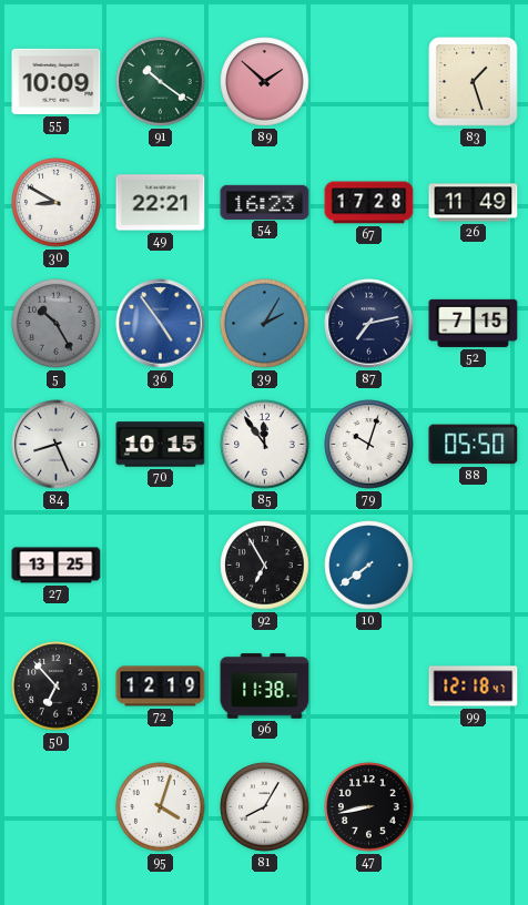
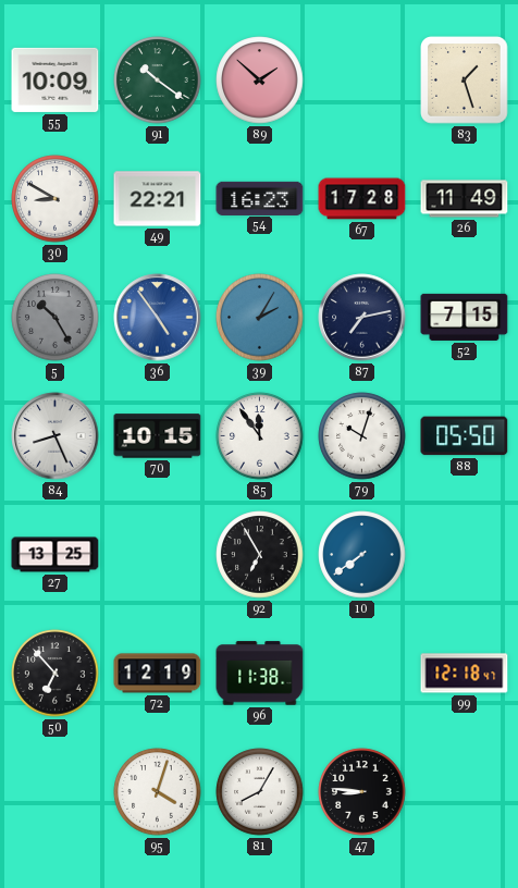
47: 8:43 -> 8:46
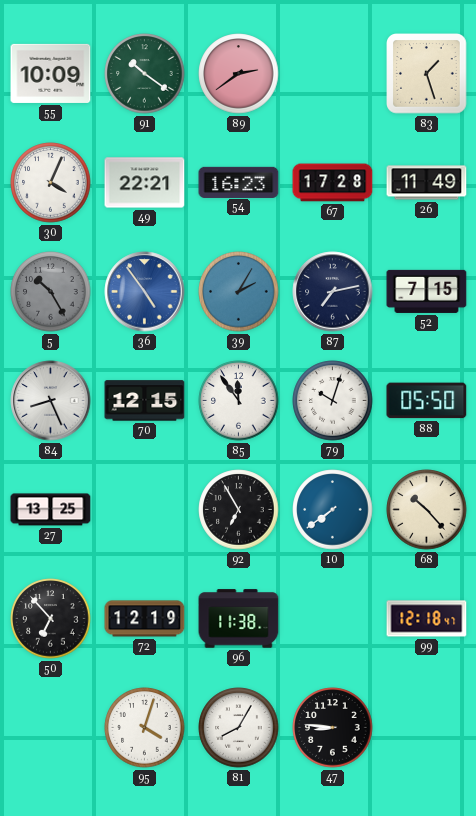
89: 1:52 -> 2:39
30: 8:50 -> 4:04
70: 10:15 -> 12:15
68: none -> 10:23
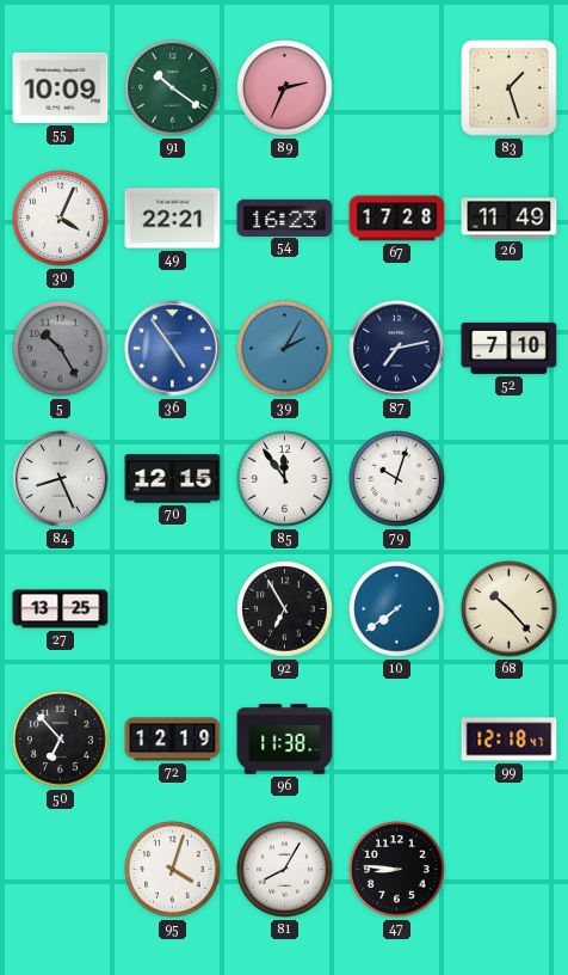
89: 2:39 -> 2:34
52: 7:15 -> 7:10
88: 05:50 -> none
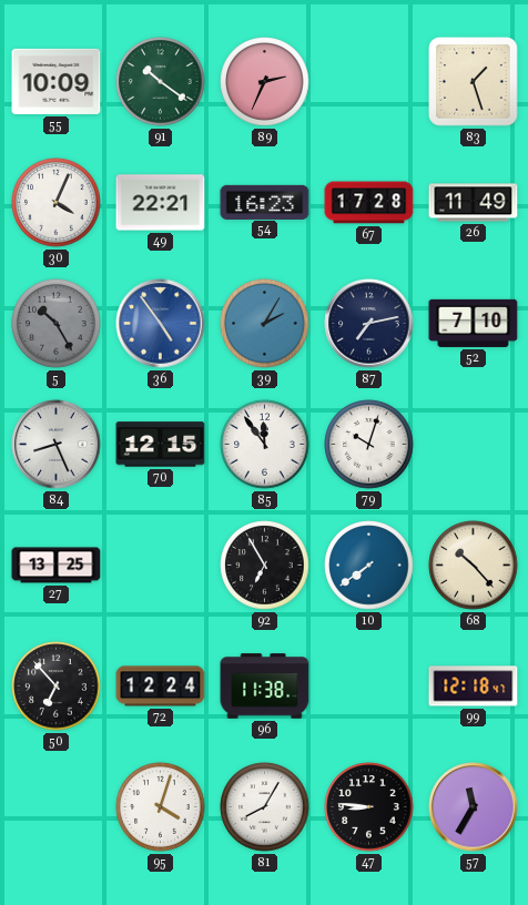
72: 12:19 -> 12:24
57: none -> 11:35
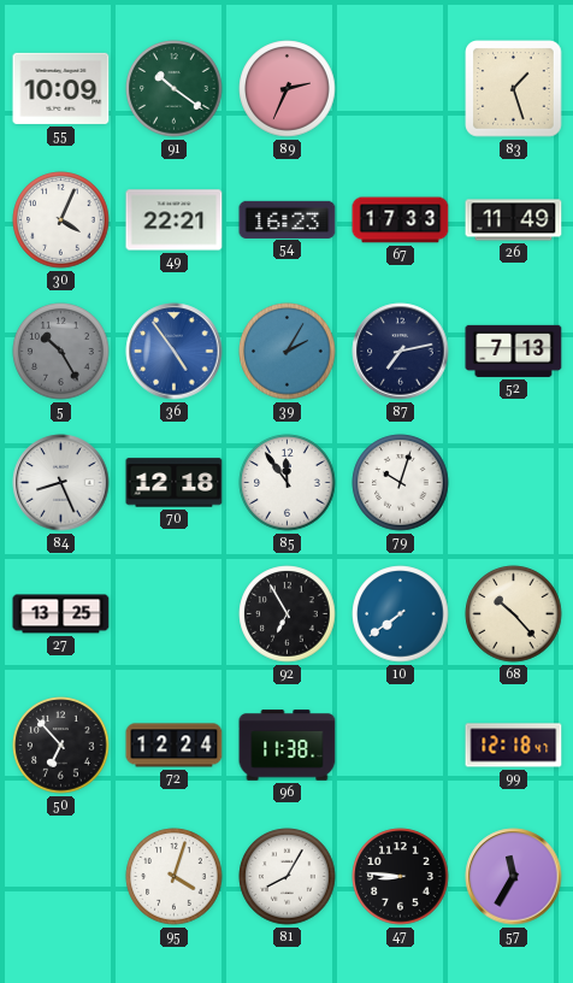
67: 17:28 -> 17:33
52: 7:10 -> 7:13
70: 12:15 -> 12:18
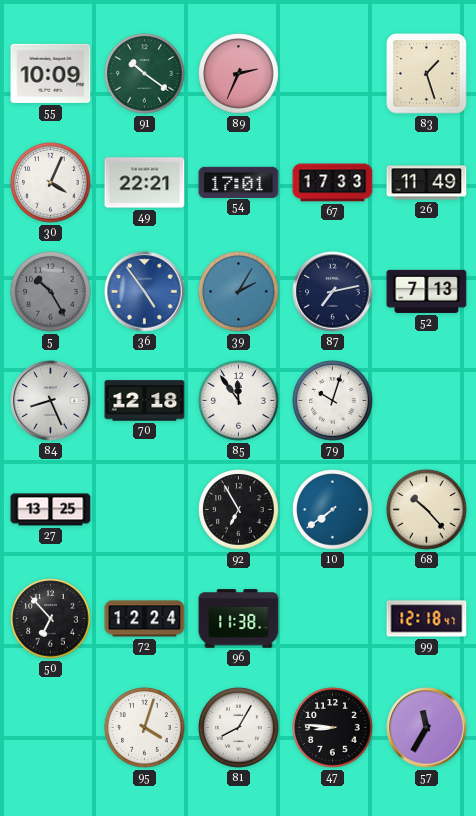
54: 16:23 -> 17:01
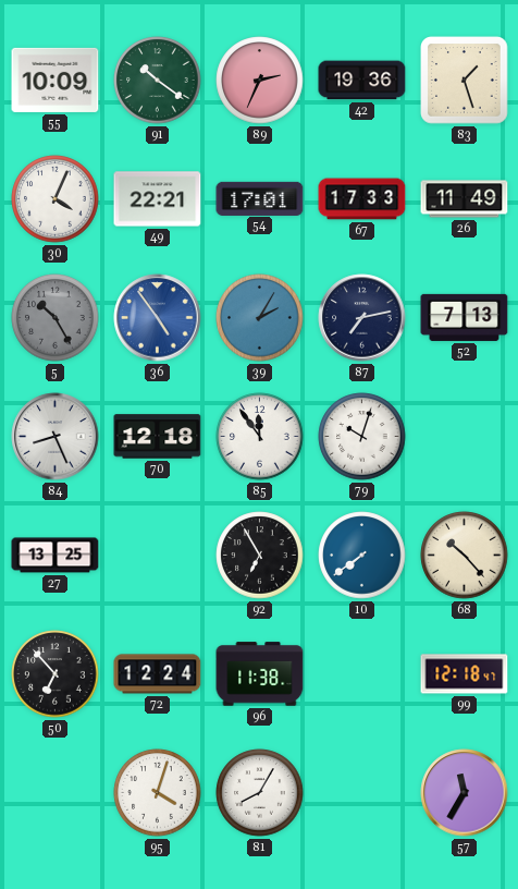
42: none -> 19:36
47: 8:46 -> none
